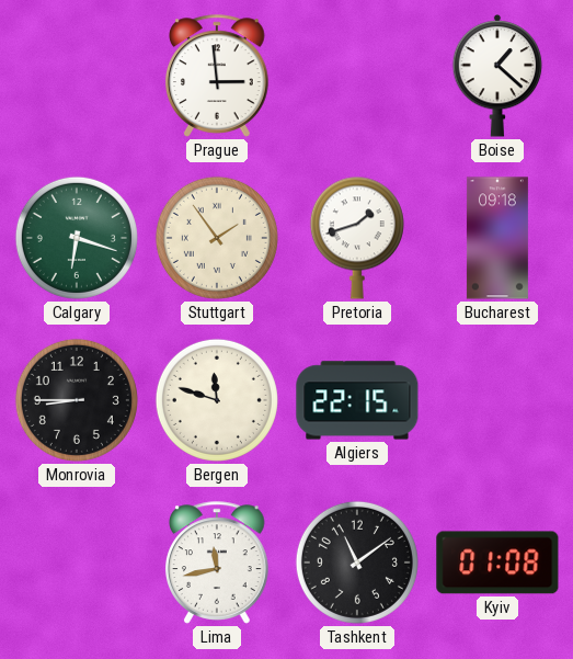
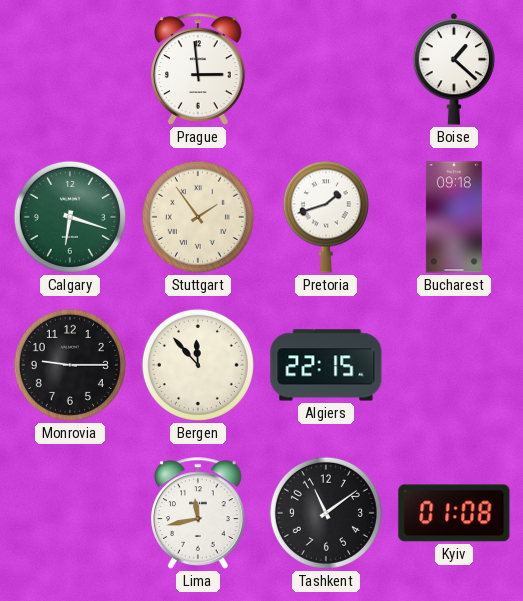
Monrovia: 8:45 -> 9:15
Bergen: 11:48 -> 11:53
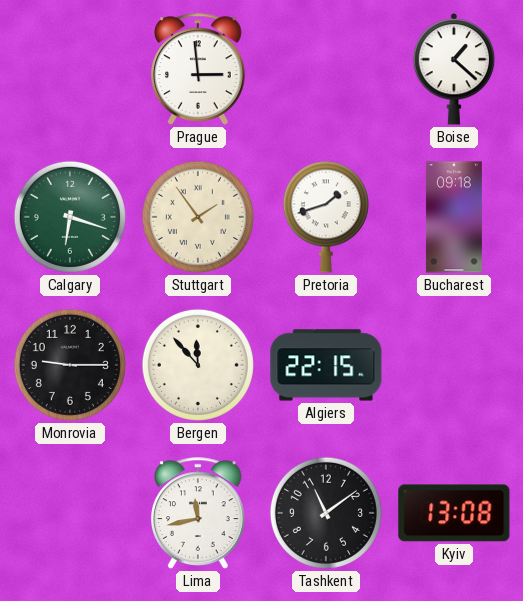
Kyiv: 01:08 -> 13:08
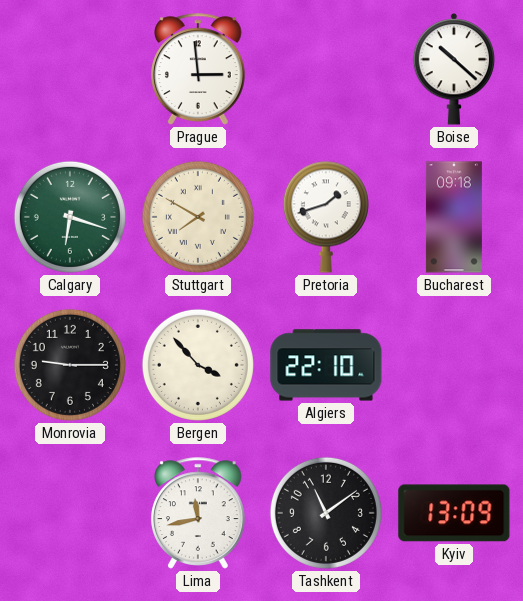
Boise: 1:22 -> 10:22
Stuttgart: 1:54 -> 7:50
Bergen: 11:53 -> 3:53
Algiers: 22:15 -> 22:10
Kyiv: 13:08 -> 13:09
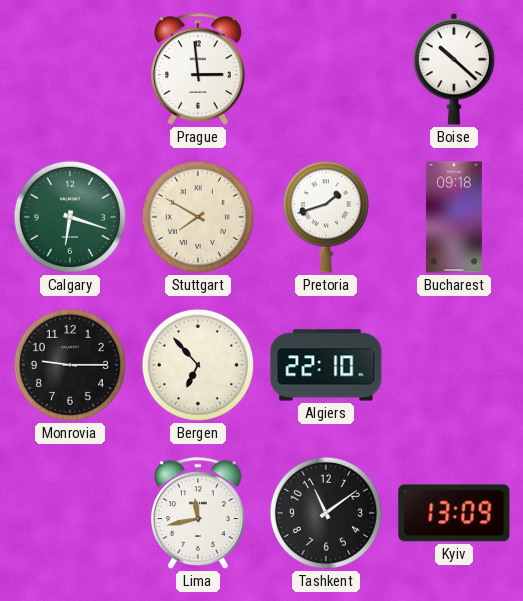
Bergen: 3:53 -> 6:53
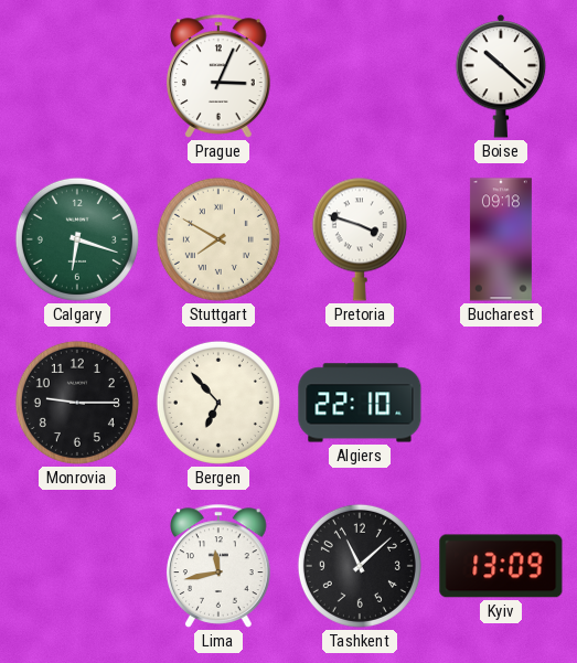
Prague: 2:59 -> 3:04
Pretoria: 1:42 -> 3:48
Tashkent: 11:09 -> 11:08
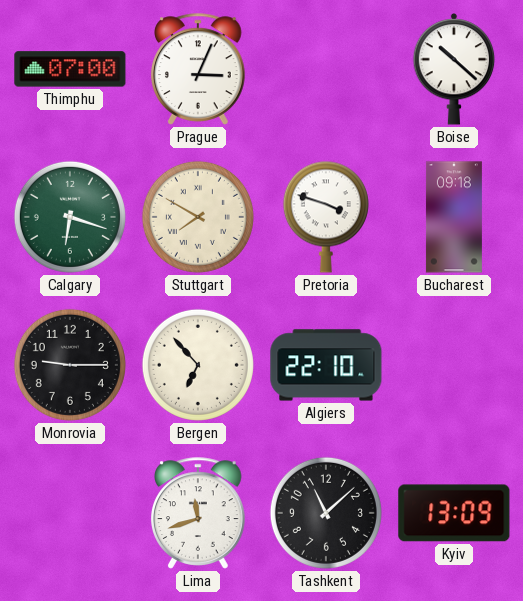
Thimphu: none -> 07:00
Lima: 11:43 -> 11:42
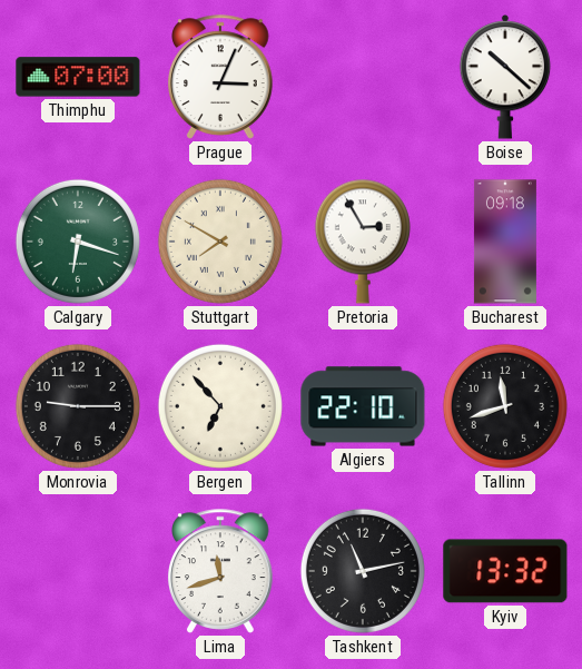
Pretoria: 3:48 -> 2:55
Tallinn: none -> 11:42
Tashkent: 11:08 -> 11:13
Kyiv: 13:09 -> 13:32
